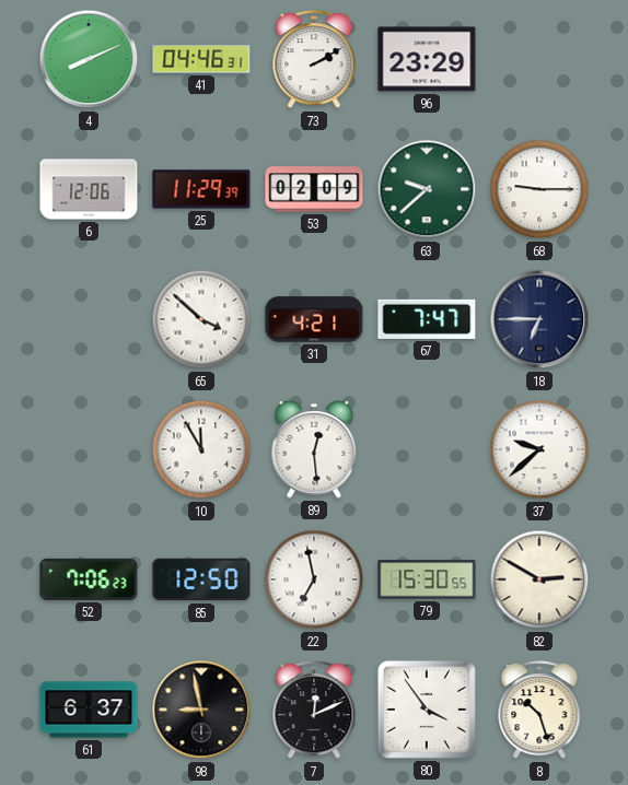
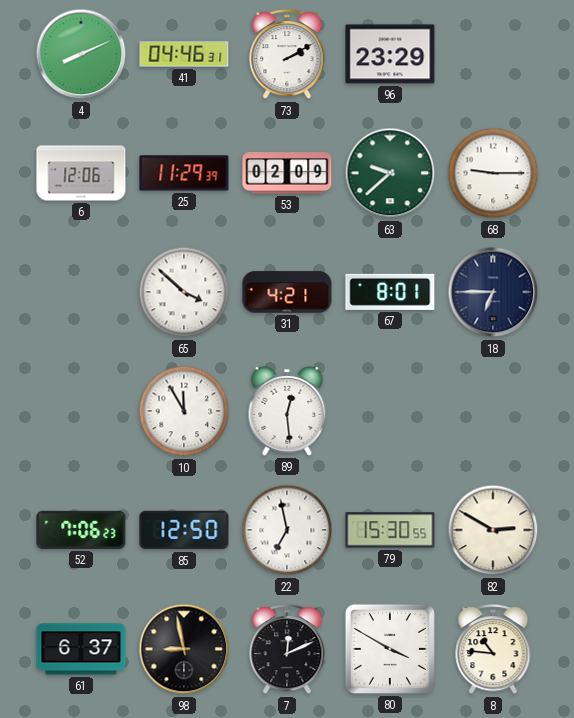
67: 7:47 -> 8:01
37: 9:38 -> none
80: 3:54 -> 3:50
8: 10:27 -> 10:46
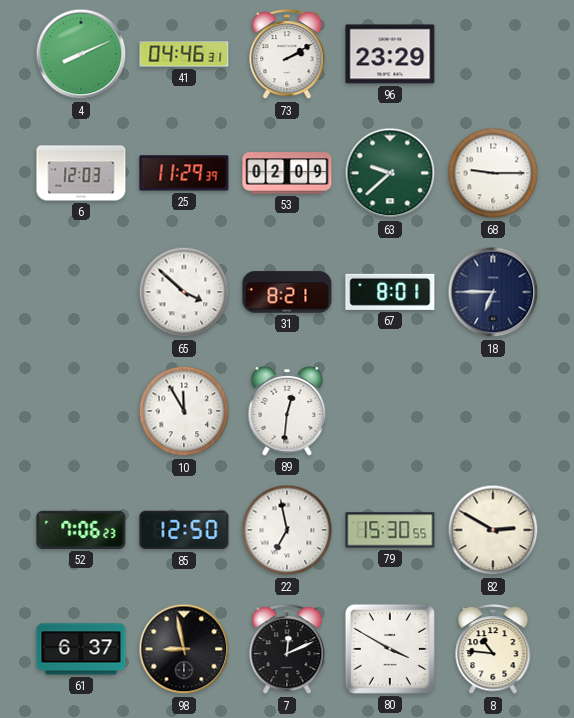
6: 12:06 -> 12:03
31: 4:21 -> 8:21
89: 12:29 -> 12:31
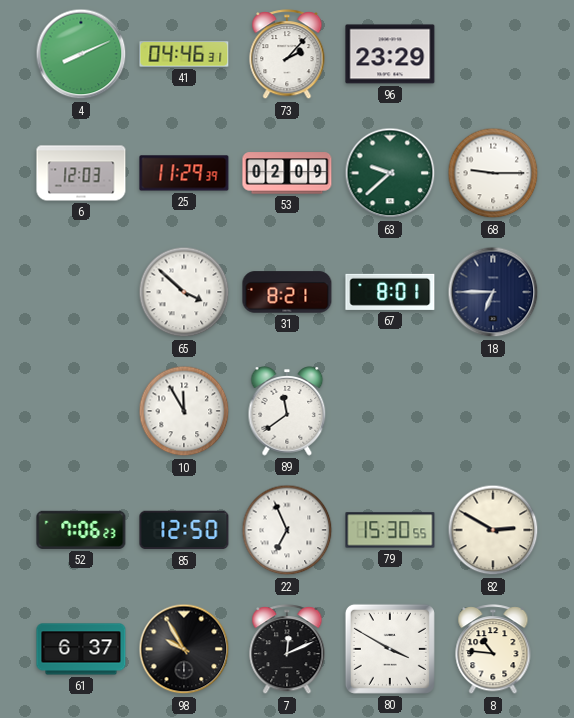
73: 2:10 -> 2:07
89: 12:31 -> 11:39
22: 6:58 -> 6:56
98: 8:58 -> 9:55
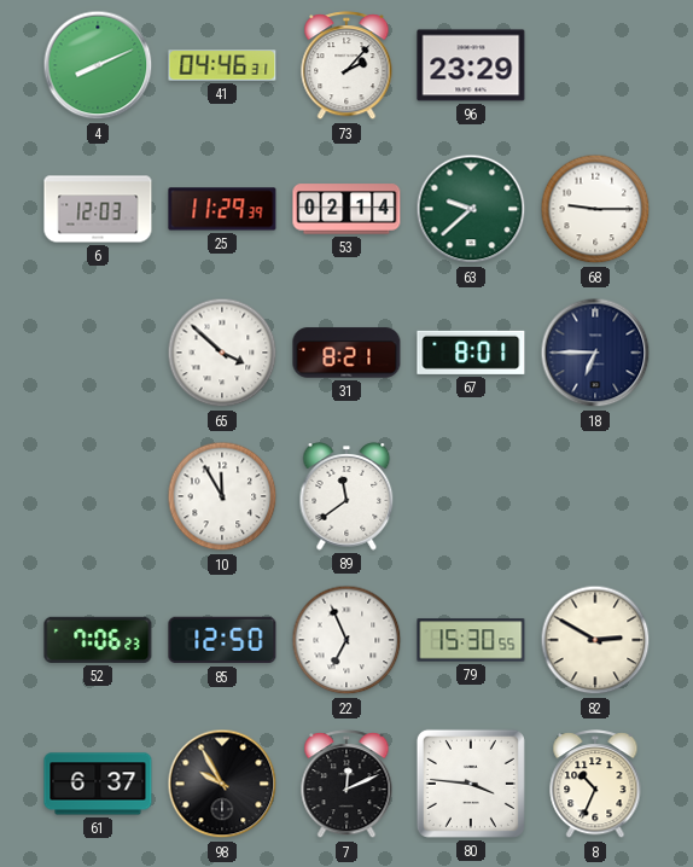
53: 02:09 -> 02:14
80: 3:50 -> 3:46
8: 10:46 -> 10:34
